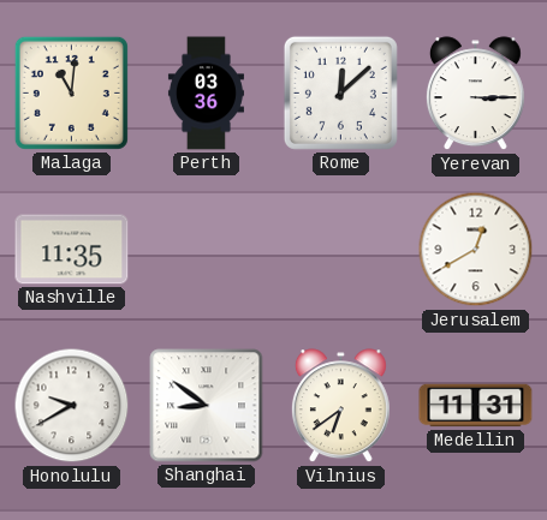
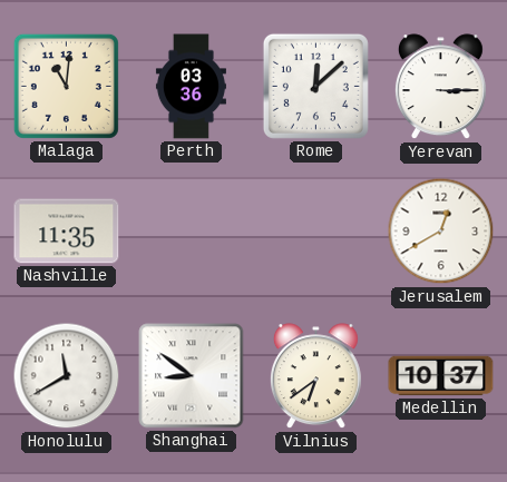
Honolulu: 9:40 -> 11:40
Medellin: 11:31 -> 10:37
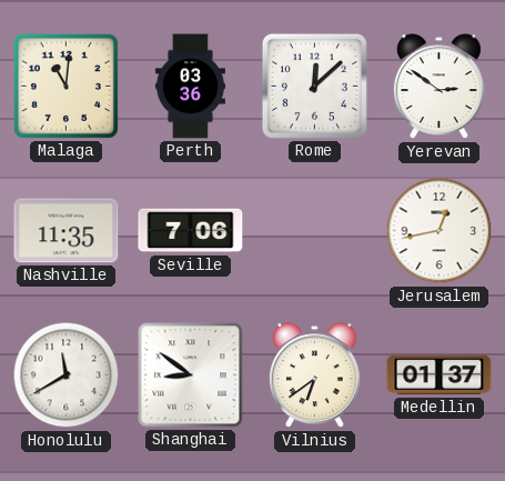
Yerevan: 3:15 -> 2:51
Seville: none -> 7:06
Jerusalem: 12:40 -> 12:43
Medellin: 10:37 -> 01:37
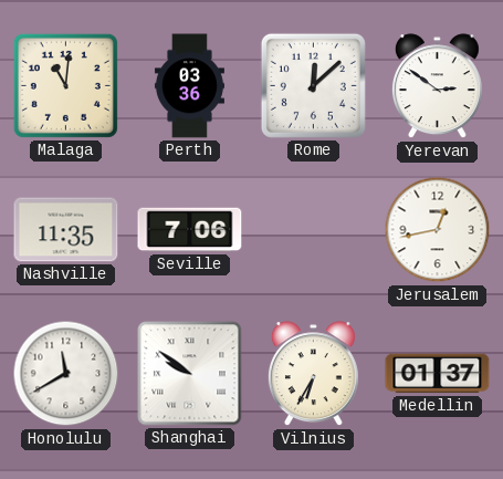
Shanghai: 8:51 -> 9:51
Vilnius: 6:39 -> 6:35
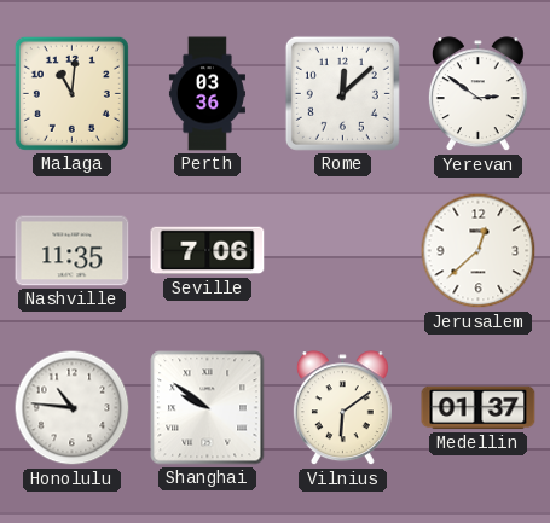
Jerusalem: 12:43 -> 12:38
Honolulu: 11:40 -> 10:46
Vilnius: 6:35 -> 6:09
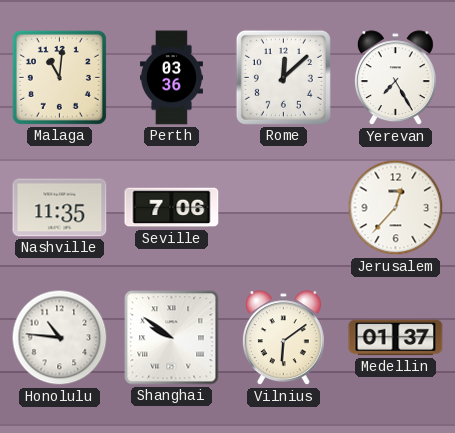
Yerevan: 2:51 -> 7:25
Jerusalem: 12:38 -> 12:37
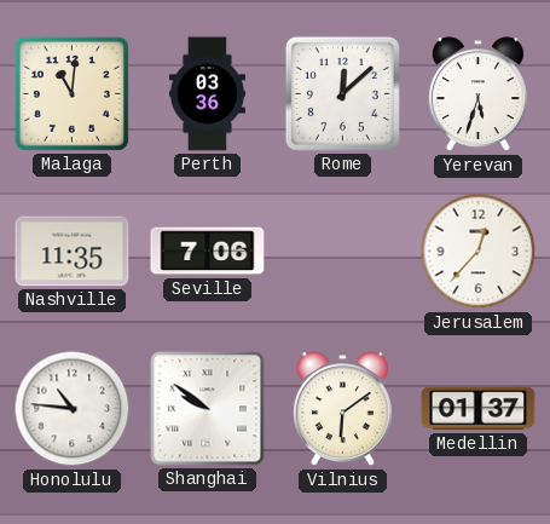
Yerevan: 7:25 -> 5:33
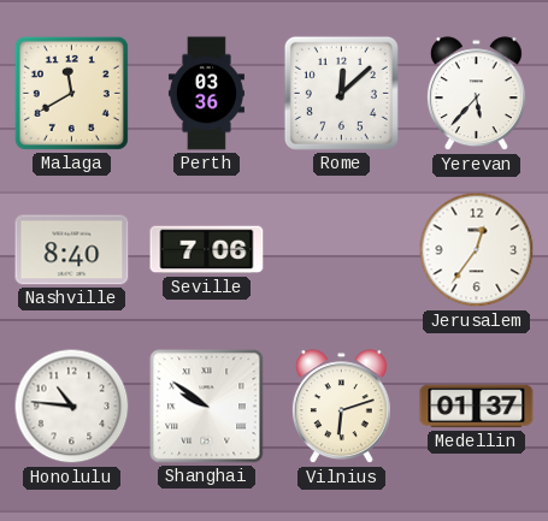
Malaga: 11:01 -> 11:40
Yerevan: 5:33 -> 5:37
Nashville: 11:35 -> 8:40
Jerusalem: 12:37 -> 12:36
Vilnius: 6:09 -> 6:12
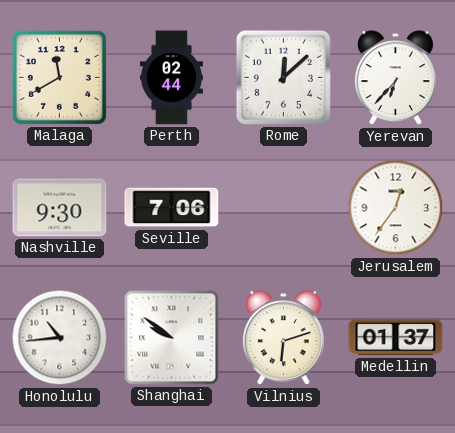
Perth: 03:36 -> 02:44
Yerevan: 5:37 -> 6:37
Nashville: 8:40 -> 9:30
Honolulu: 10:46 -> 10:44
